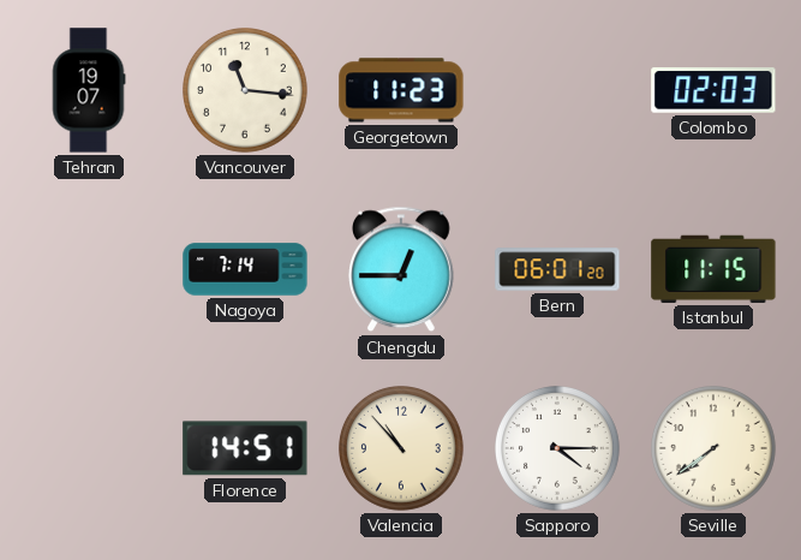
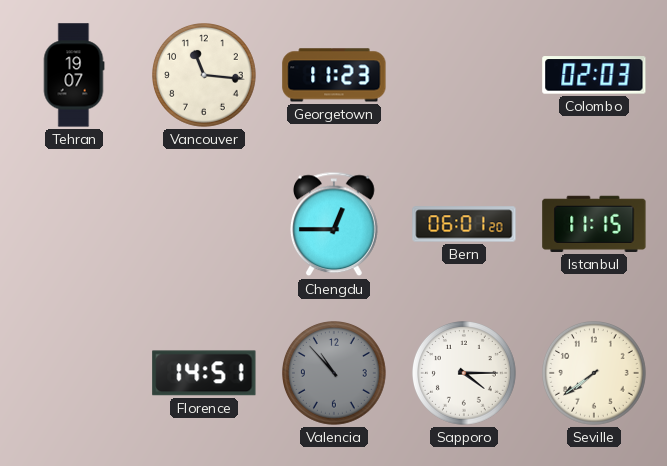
Nagoya: 7:14 -> none
Valencia dial: cream -> grey
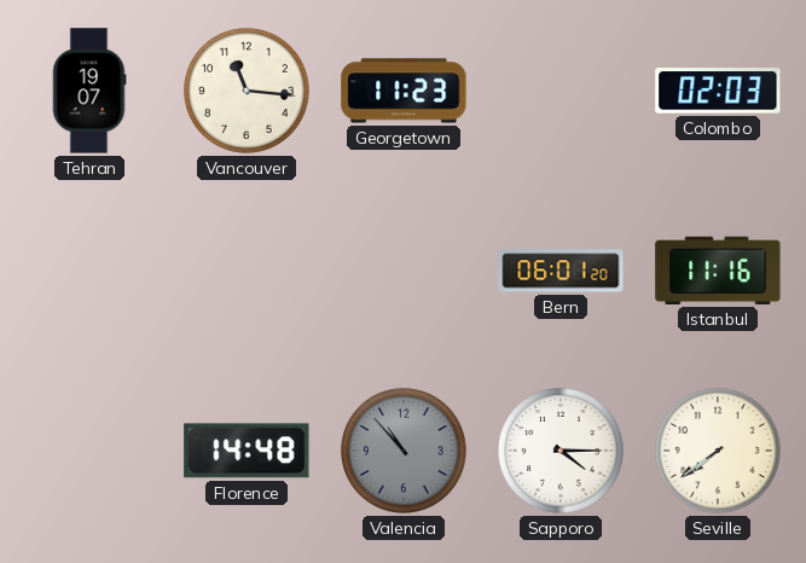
Chengdu: 12:45 -> none
Istanbul: 11:15 -> 11:16
Florence: 14:51 -> 14:48
